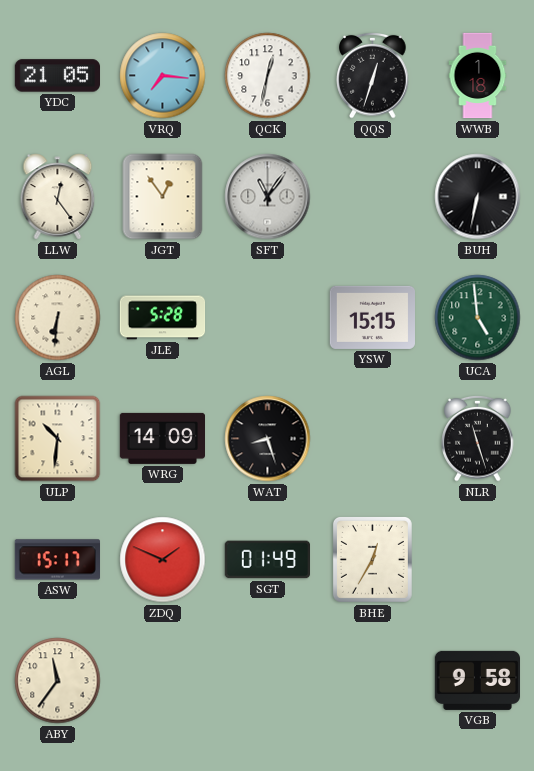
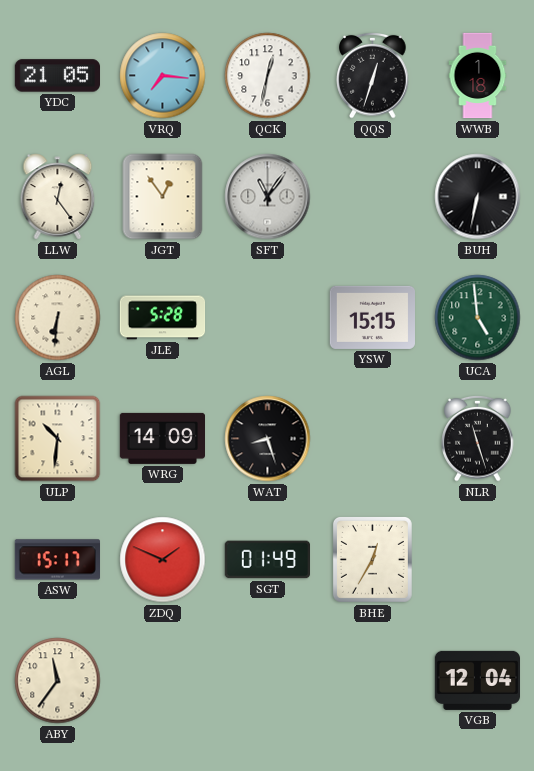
VGB: 9:58 -> 12:04
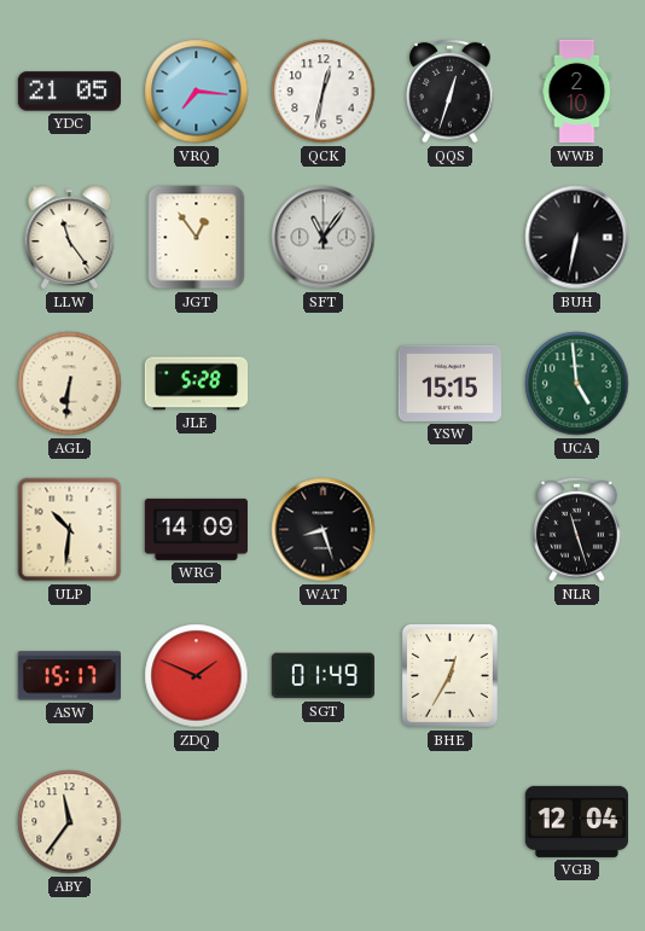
WWB: 1:18 -> 2:10
LLW: 12:24 -> 11:24
